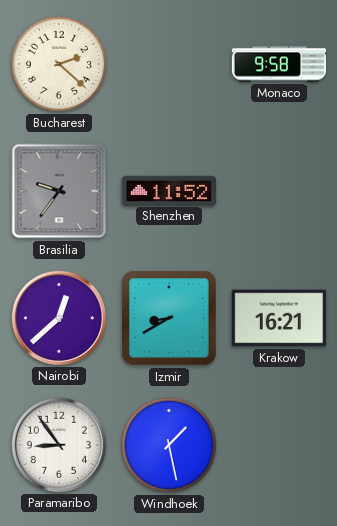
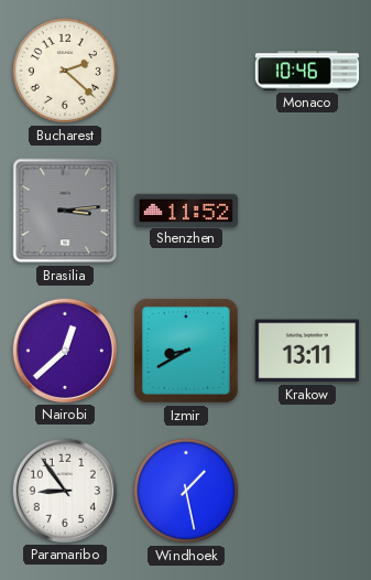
Monaco: 9:58 -> 10:46
Brasilia: 9:36 -> 3:14
Krakow: 16:21 -> 13:11
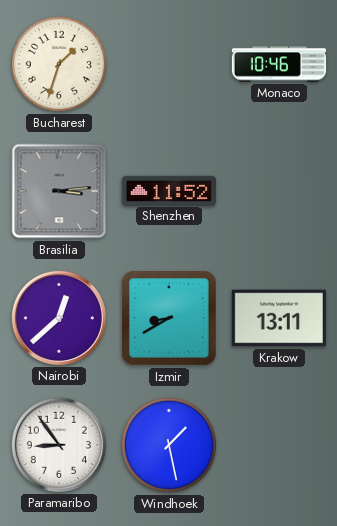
Bucharest: 2:22 -> 1:33
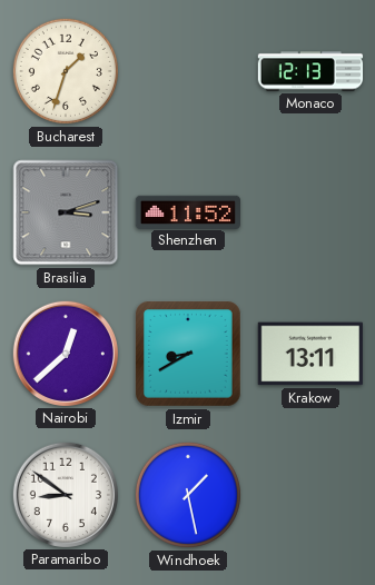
Monaco: 10:46 -> 12:13
Brasilia: 3:14 -> 3:12
Paramaribo: 8:54 -> 8:51
